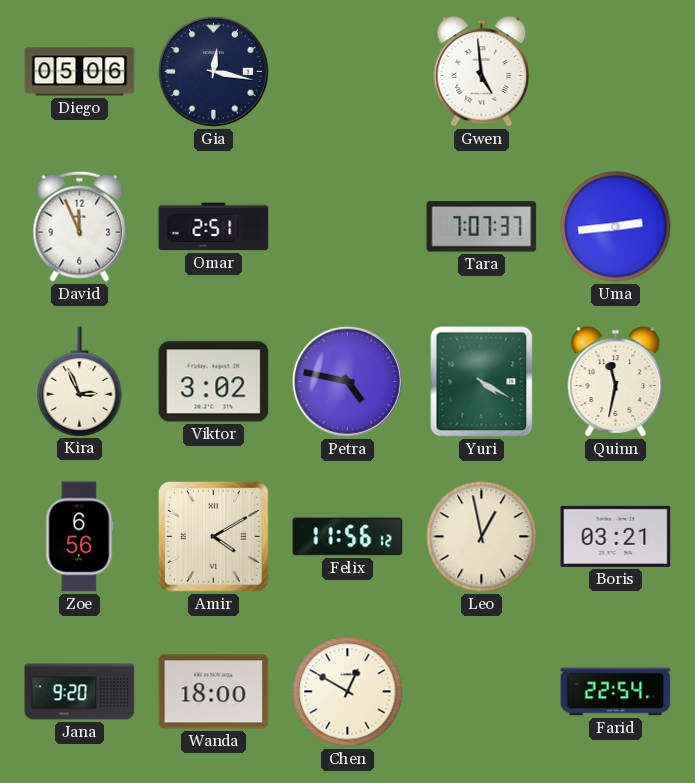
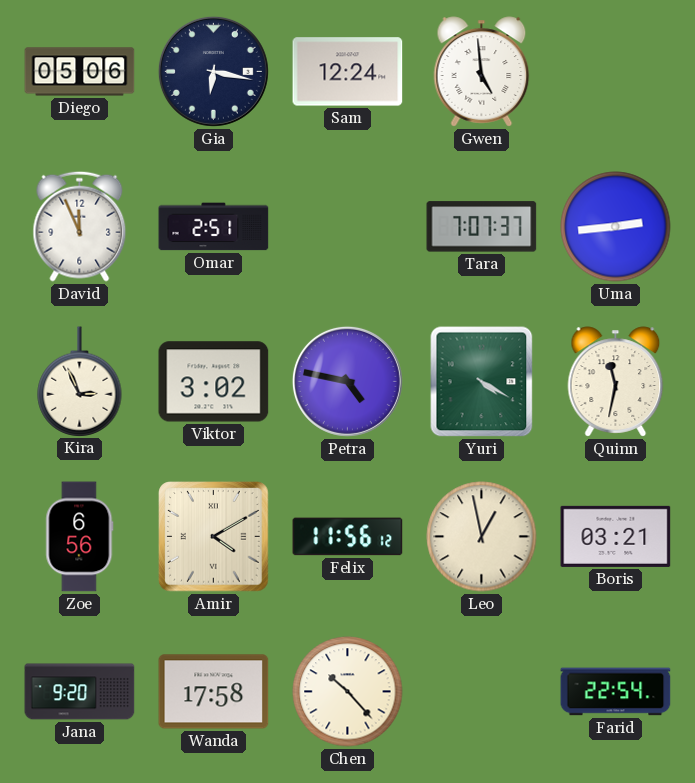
Gia: 12:17 -> 6:17
Sam: none -> 12:24
Wanda: 18:00 -> 17:58
Chen: 12:50 -> 10:23
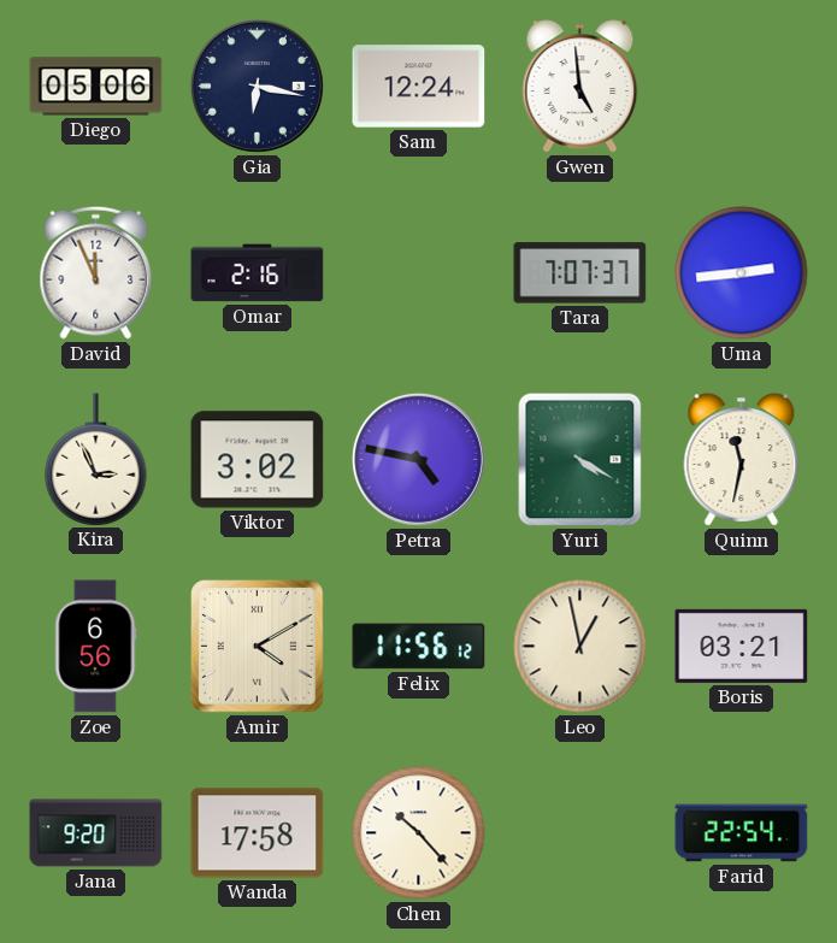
Omar: 2:51 -> 2:16
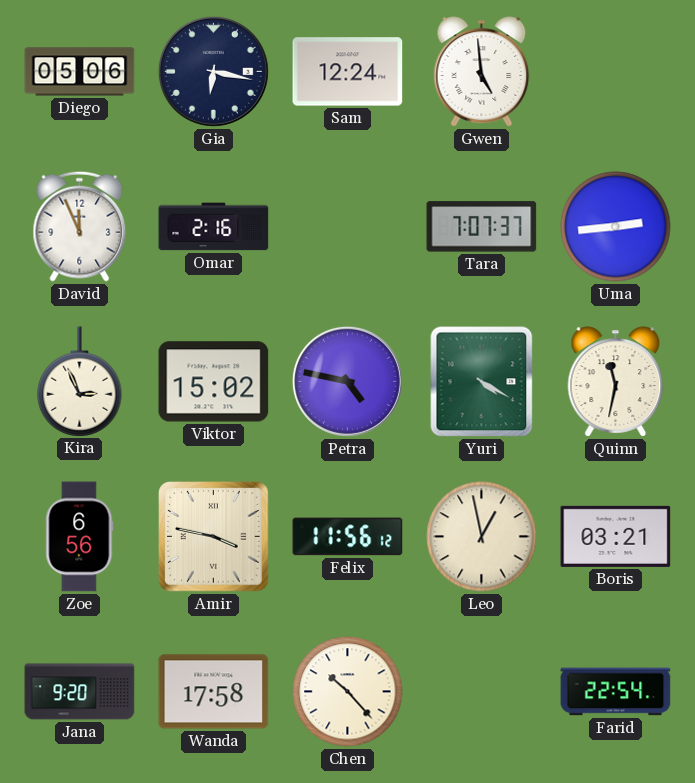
Viktor: 3:02 -> 15:02
Amir: 4:10 -> 3:47
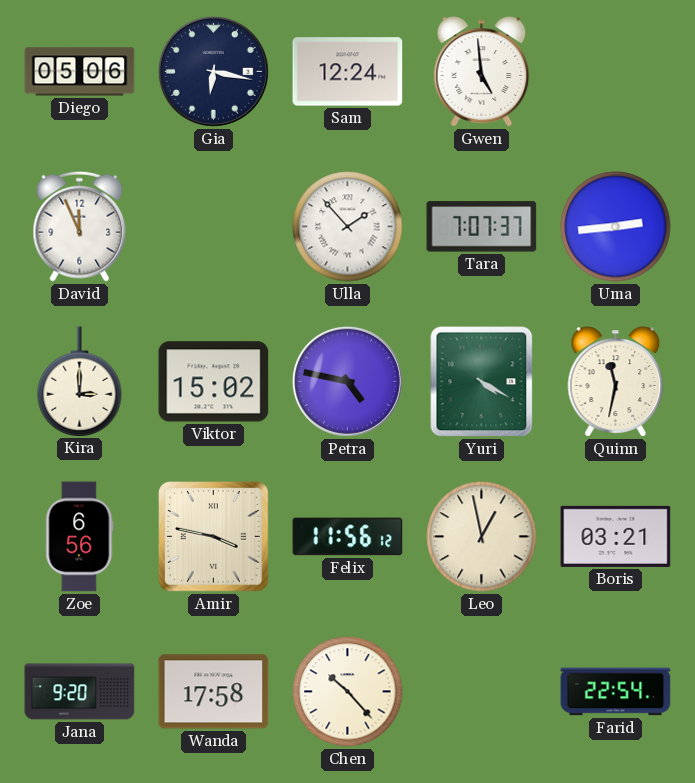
Omar: 2:16 -> none
Ulla: none -> 1:53
Kira: 2:56 -> 3:00
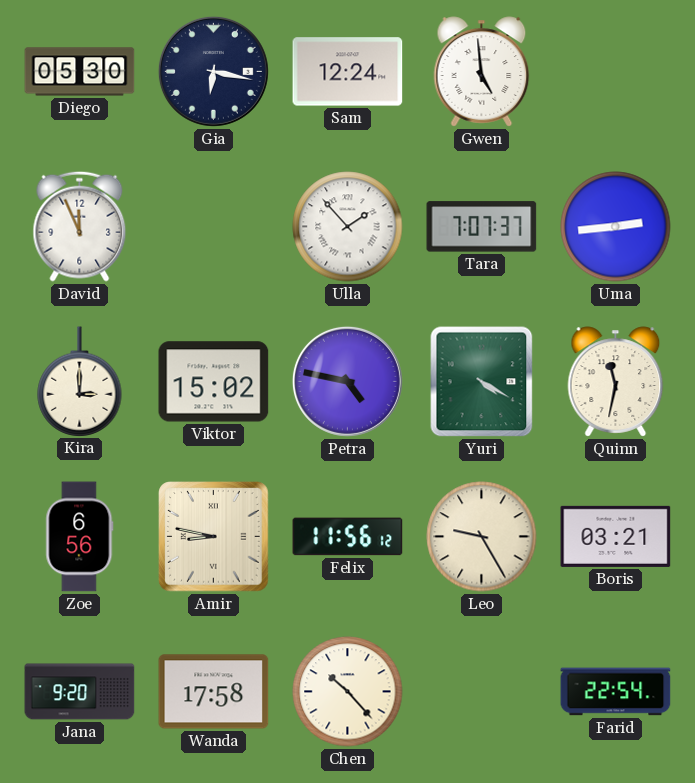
Diego: 05:06 -> 05:30
Amir: 3:47 -> 8:47
Leo: 12:58 -> 9:25
